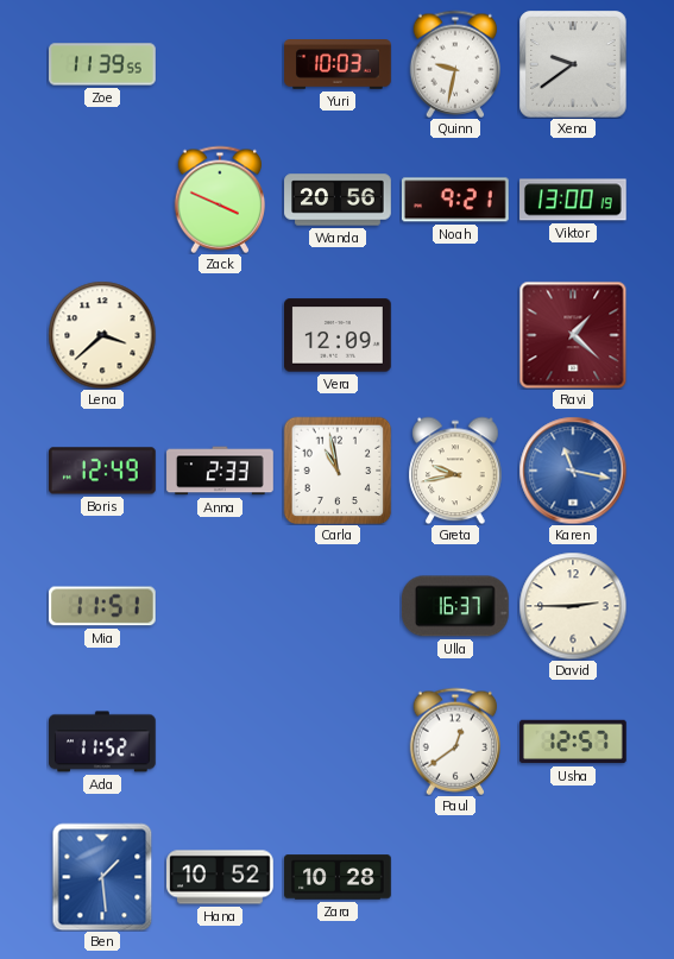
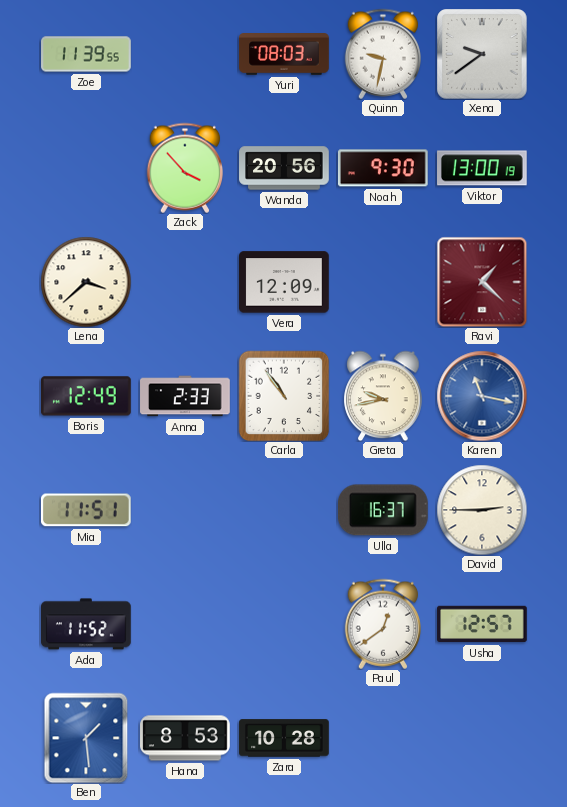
Yuri: 10:03 -> 08:03
Zack: 3:49 -> 3:53
Noah: 9:21 -> 9:30
Carla: 10:58 -> 10:54
Hana: 10:52 -> 8:53
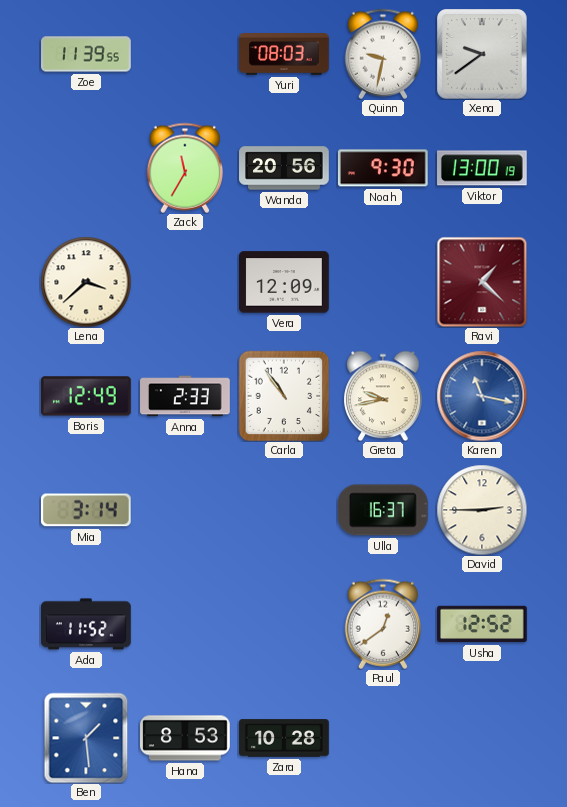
Zack: 3:53 -> 11:35
Mia: 11:51 -> 3:14
Usha: 12:57 -> 12:52
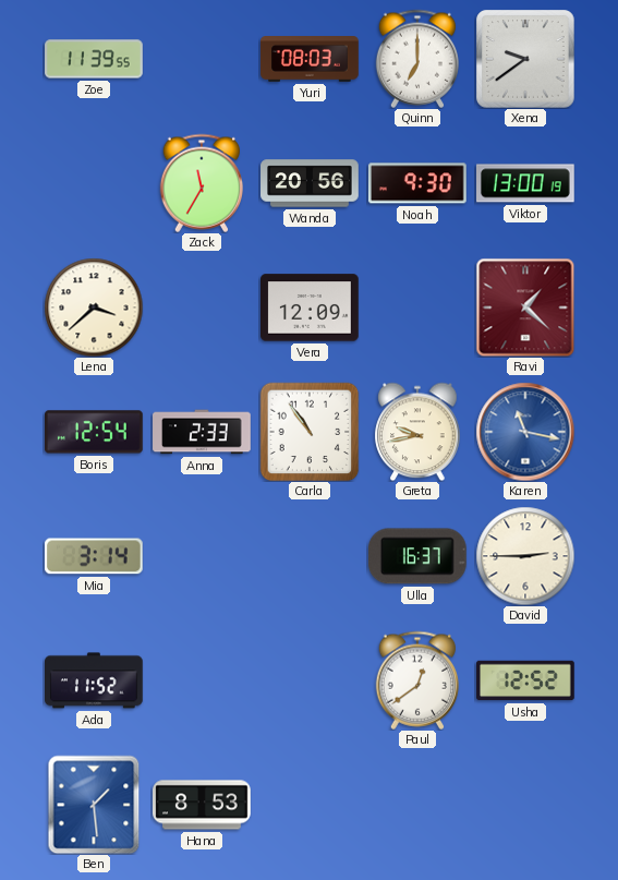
Quinn: 9:32 -> 7:00
Boris: 12:49 -> 12:54
Zara: 10:28 -> none
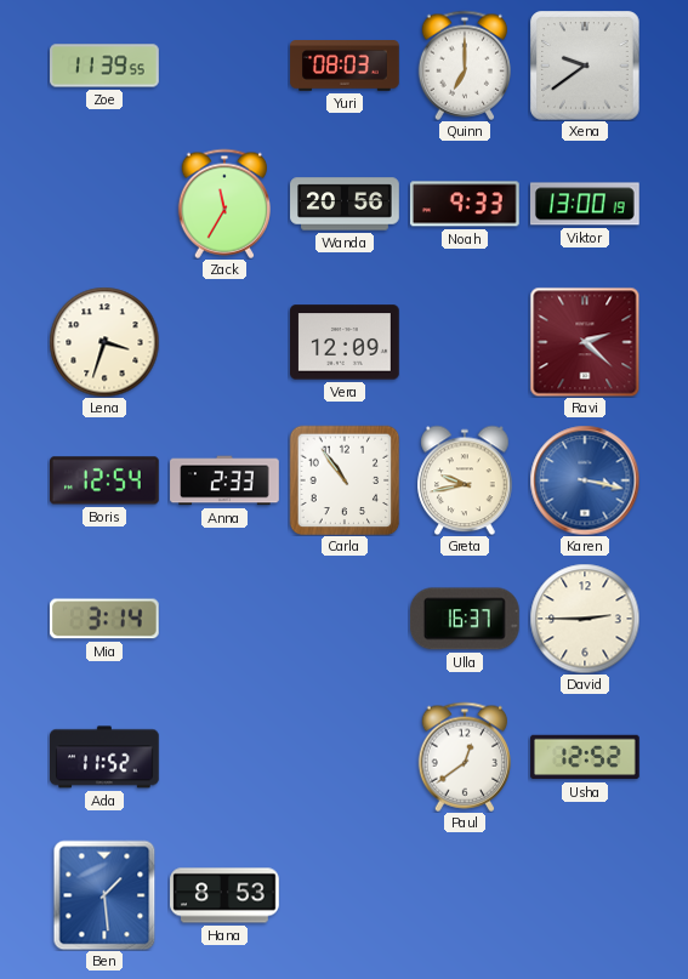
Noah: 9:30 -> 9:33
Lena: 3:38 -> 3:33
Ravi: 1:22 -> 2:22
Karen: 11:17 -> 3:17
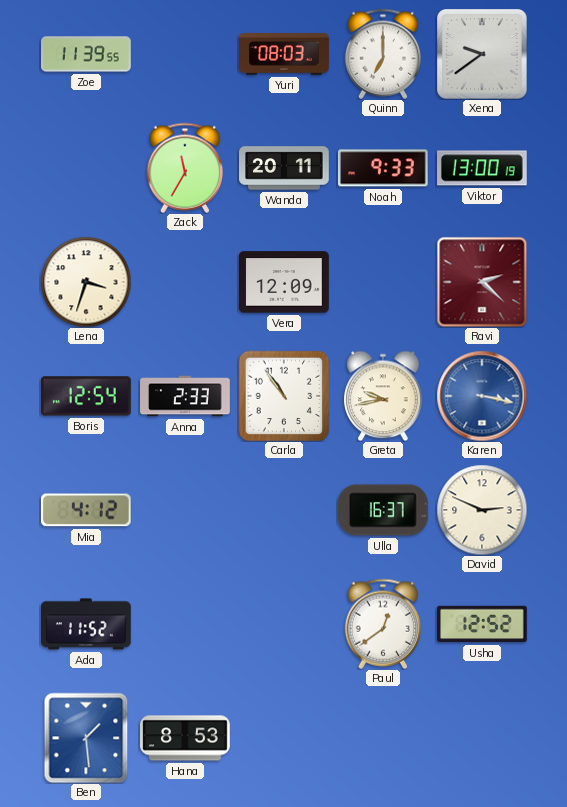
Wanda: 20:56 -> 20:11
Mia: 3:14 -> 4:12
David: 2:45 -> 2:49
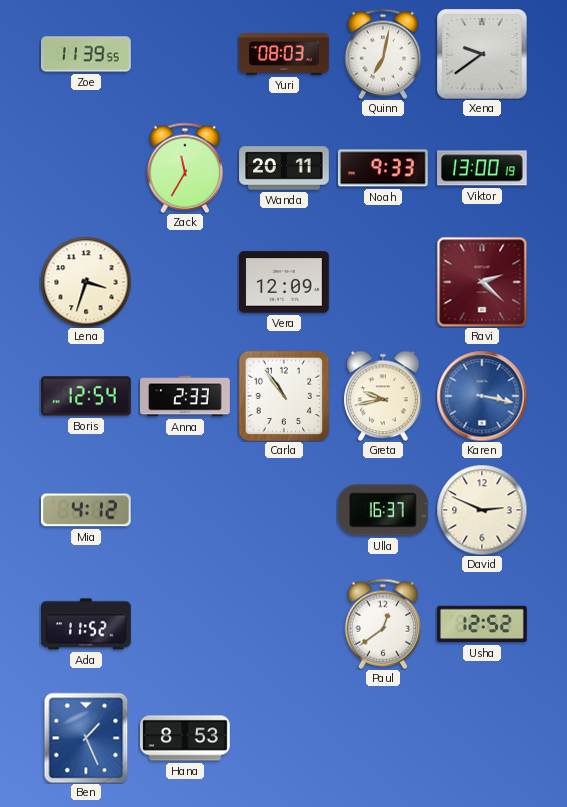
Quinn: 7:00 -> 7:02
Ben: 1:29 -> 1:26
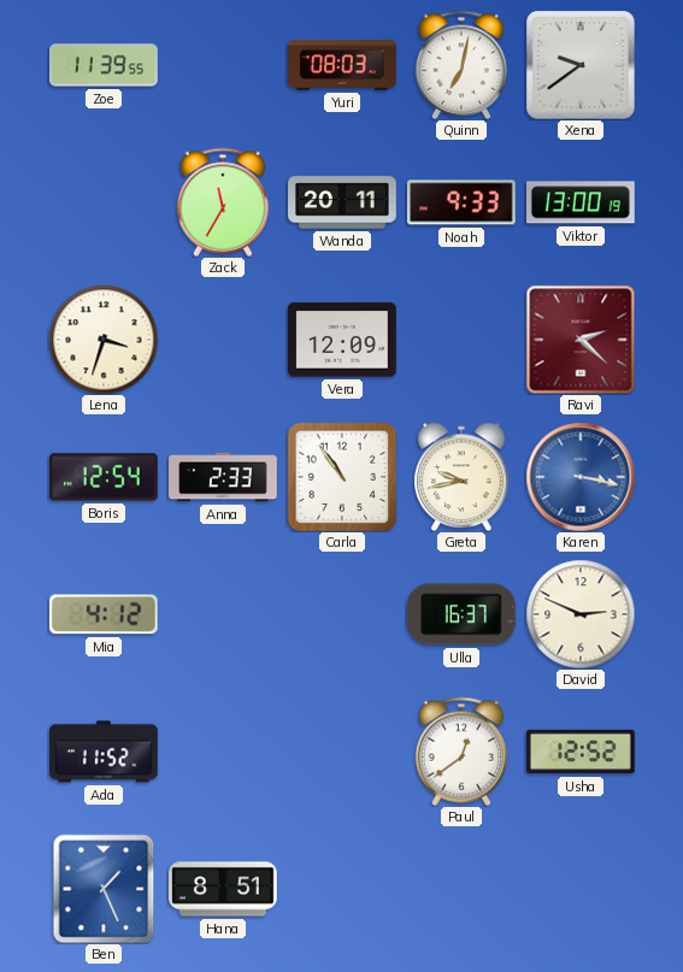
Hana: 8:53 -> 8:51
